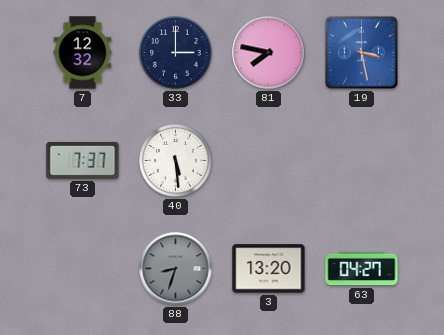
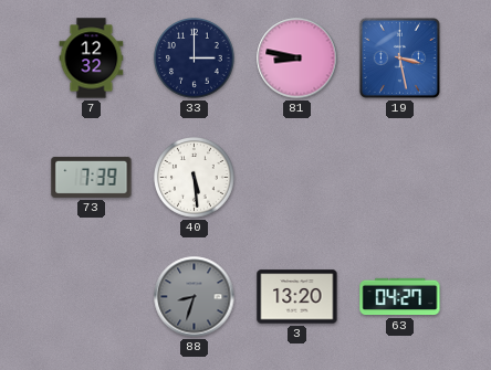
81: 7:47 -> 8:47
73: 7:37 -> 7:39
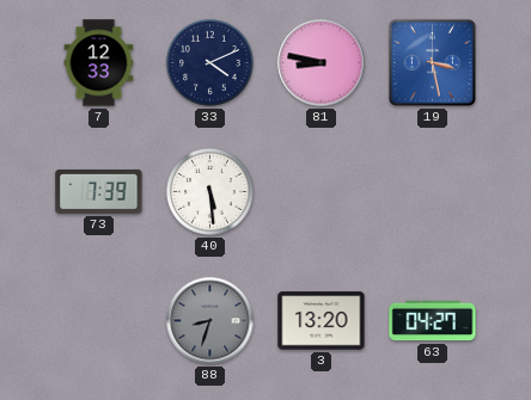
7: 12:32 -> 12:33
33: 3:00 -> 4:11
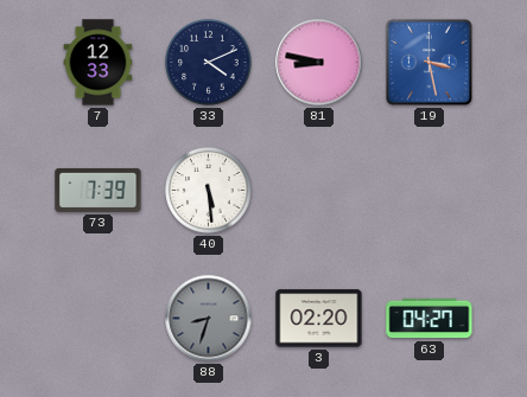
3: 13:20 -> 02:20
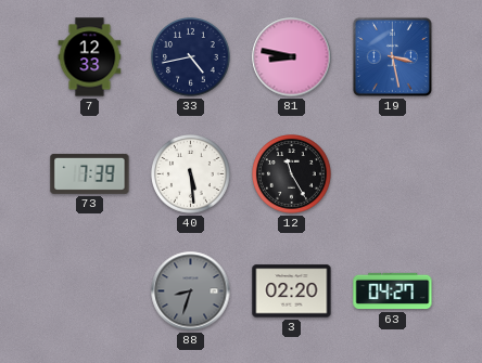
33: 4:11 -> 4:43
12: none -> 11:25
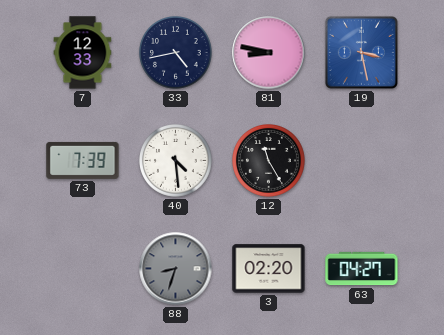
40: 5:29 -> 4:29
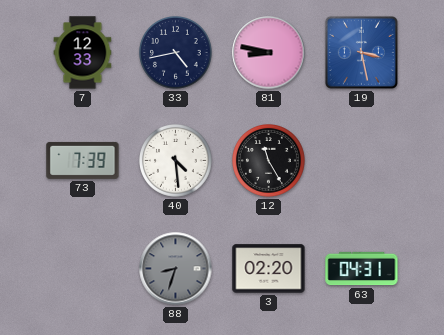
63: 04:27 -> 04:31
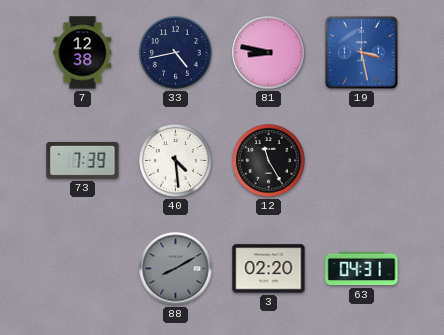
7: 12:33 -> 12:38
88: 8:33 -> 8:10
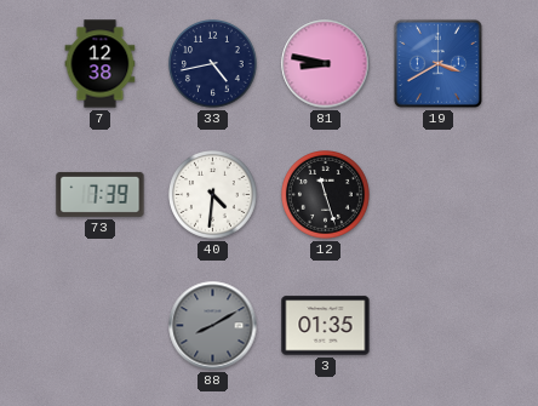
19: 3:28 -> 3:40
40: 4:29 -> 4:31
12: 11:25 -> 11:27
3: 02:20 -> 01:35
63: 04:31 -> none
